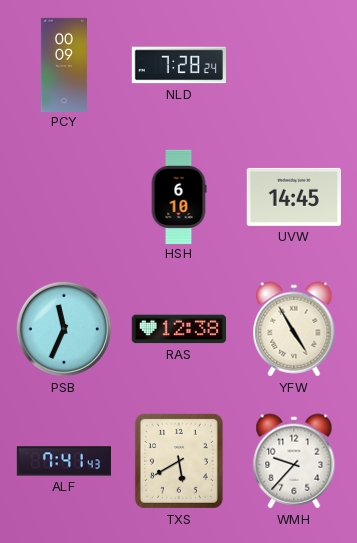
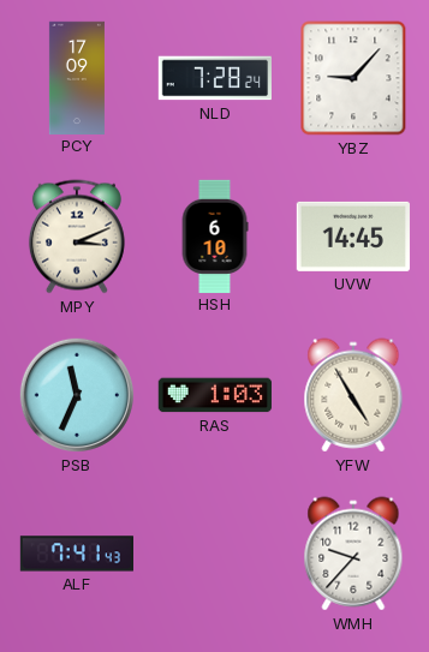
PCY: 00:09 -> 17:09
YBZ: none -> 9:07
MPY: none -> 3:11
RAS: 12:38 -> 1:03
TXS: 5:40 -> none
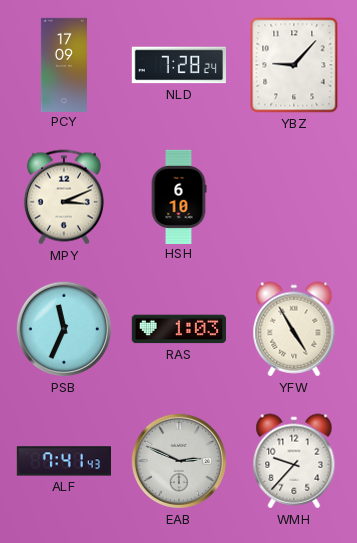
UVW: 14:45 -> none
EAB: none -> 2:49
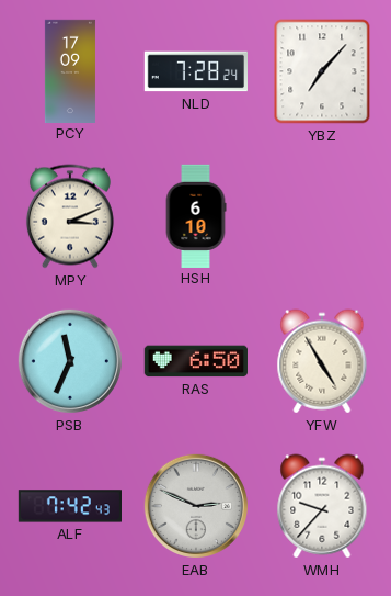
YBZ: 9:07 -> 7:07
RAS: 1:03 -> 6:50
ALF: 7:41 -> 7:42
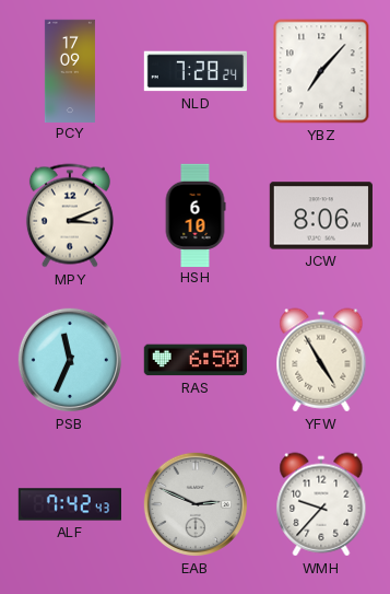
JCW: none -> 8:06
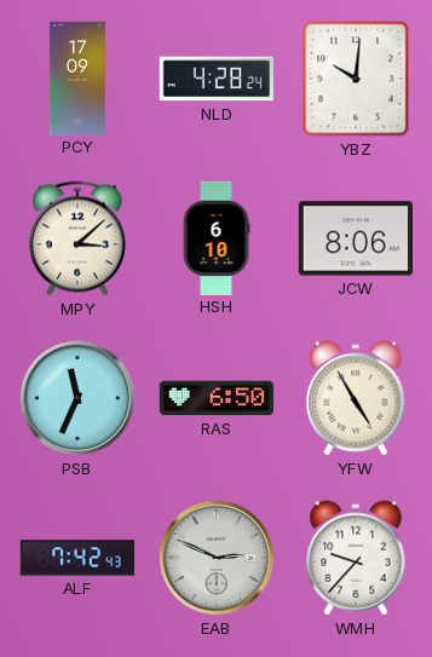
NLD: 7:28 -> 4:28
YBZ: 7:07 -> 10:01
MPY: 3:11 -> 3:08
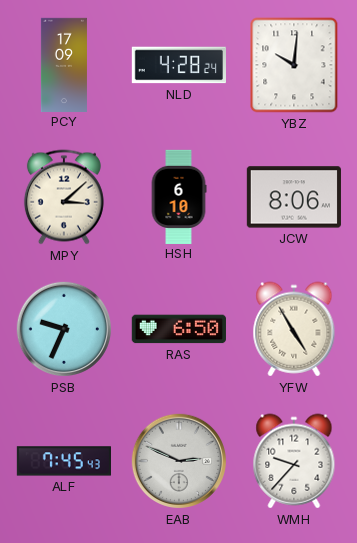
PSB: 11:34 -> 9:34
ALF: 7:42 -> 7:45
